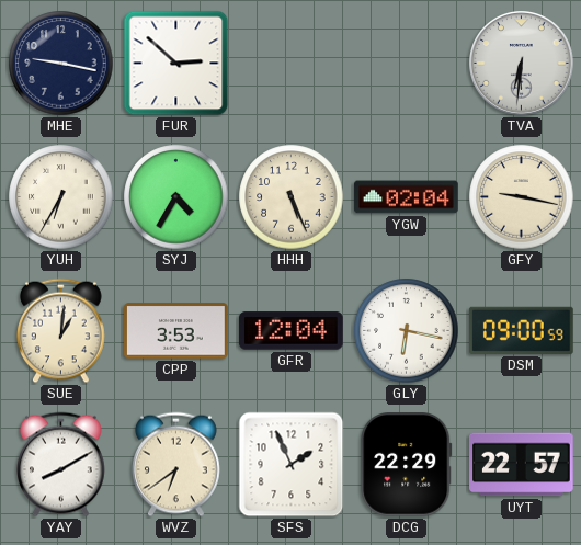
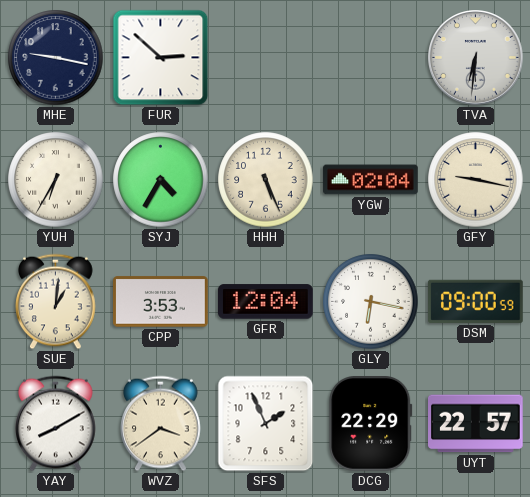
WVZ: 6:39 -> 3:39
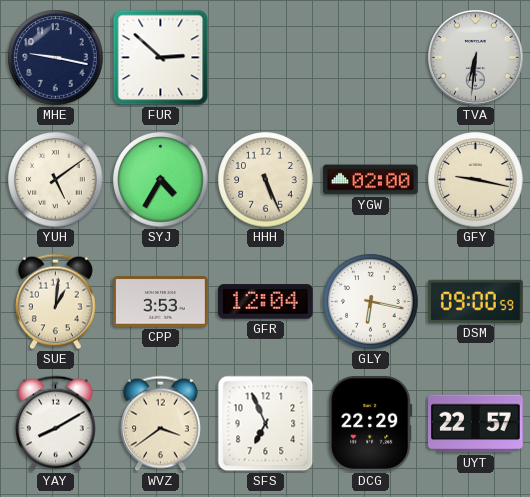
YUH: 6:35 -> 5:09
YGW: 02:04 -> 02:00
SFS: 1:56 -> 6:56
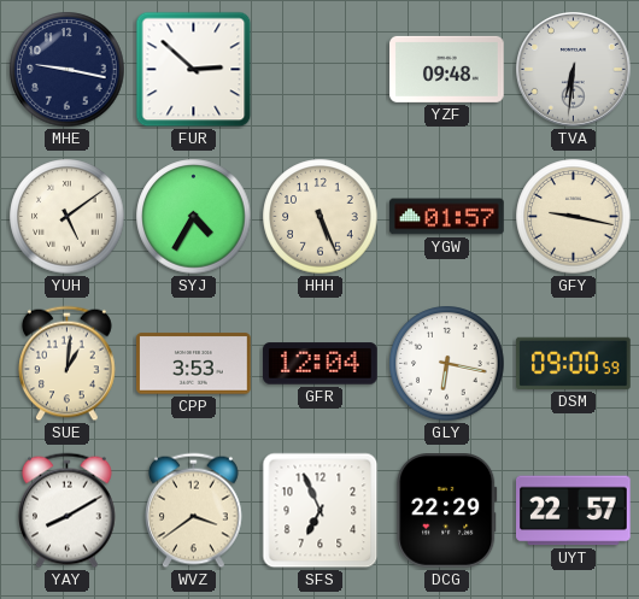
YZF: none -> 09:48
YGW: 02:00 -> 01:57
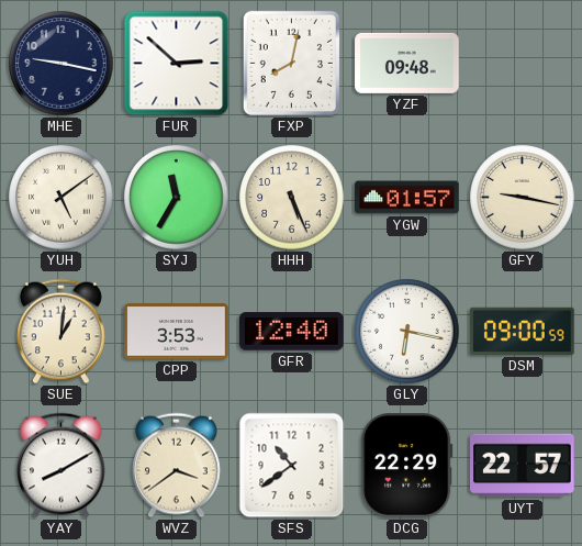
FXP: none -> 8:02
TVA: 6:31 -> none
SYJ: 4:35 -> 11:35
GFR: 12:04 -> 12:40
SFS: 6:56 -> 10:39
